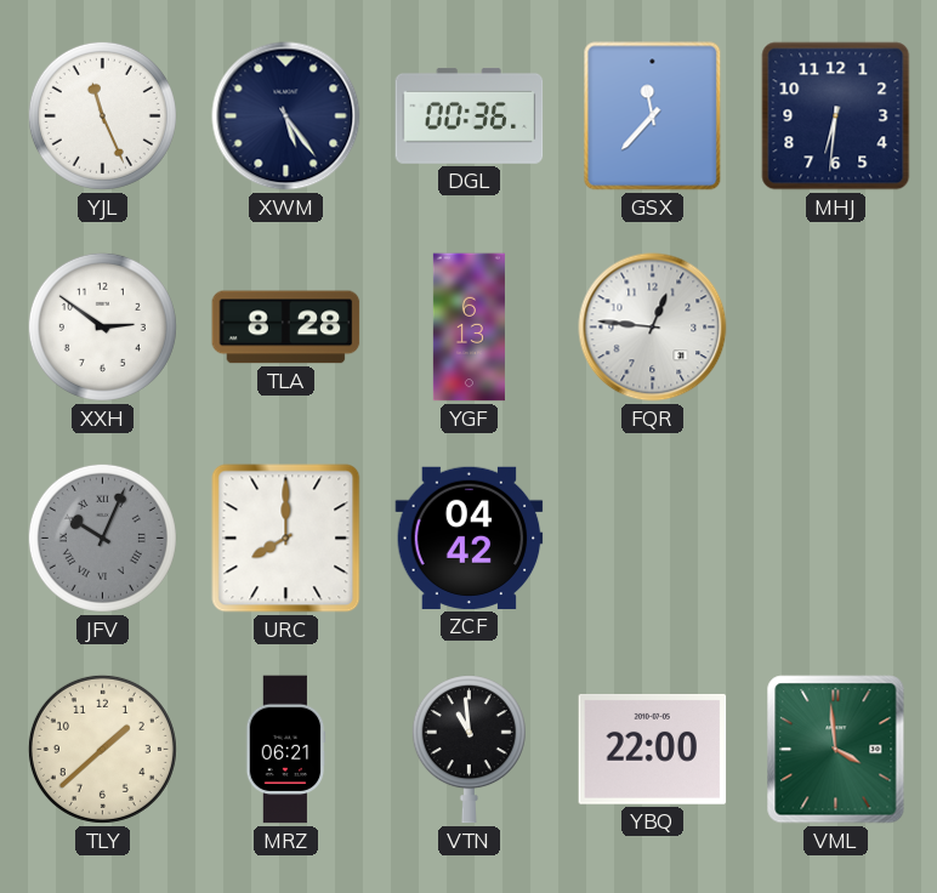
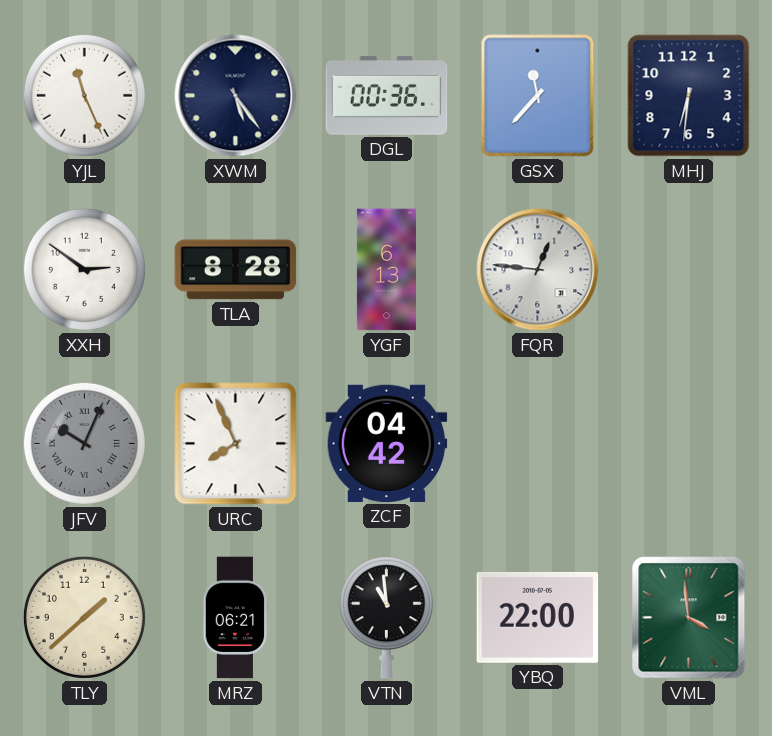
URC: 8:00 -> 7:56
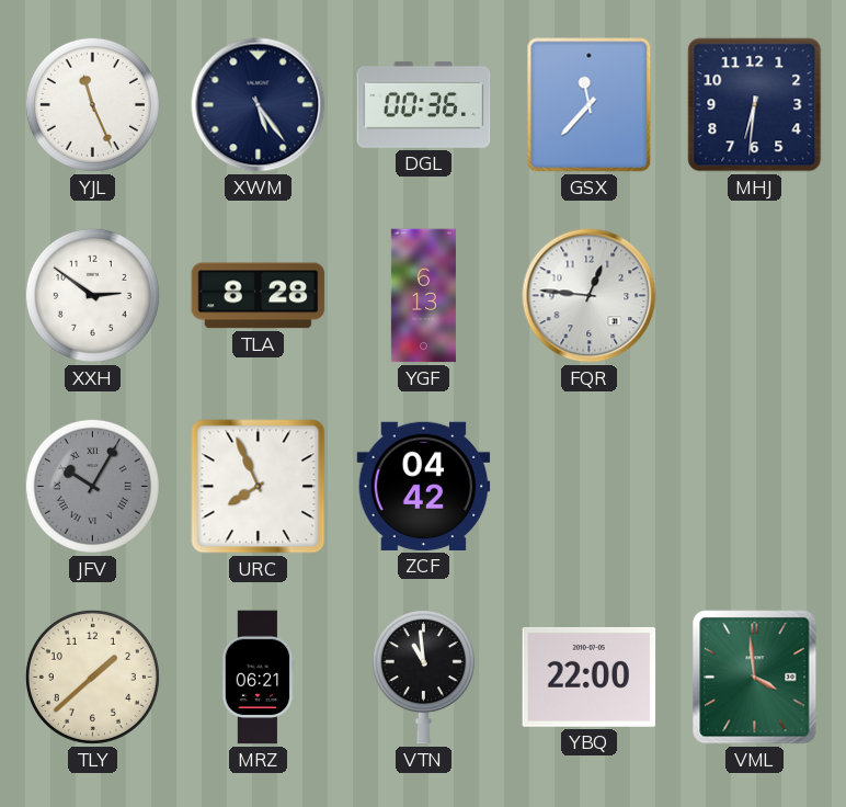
JFV: 10:04 -> 10:05
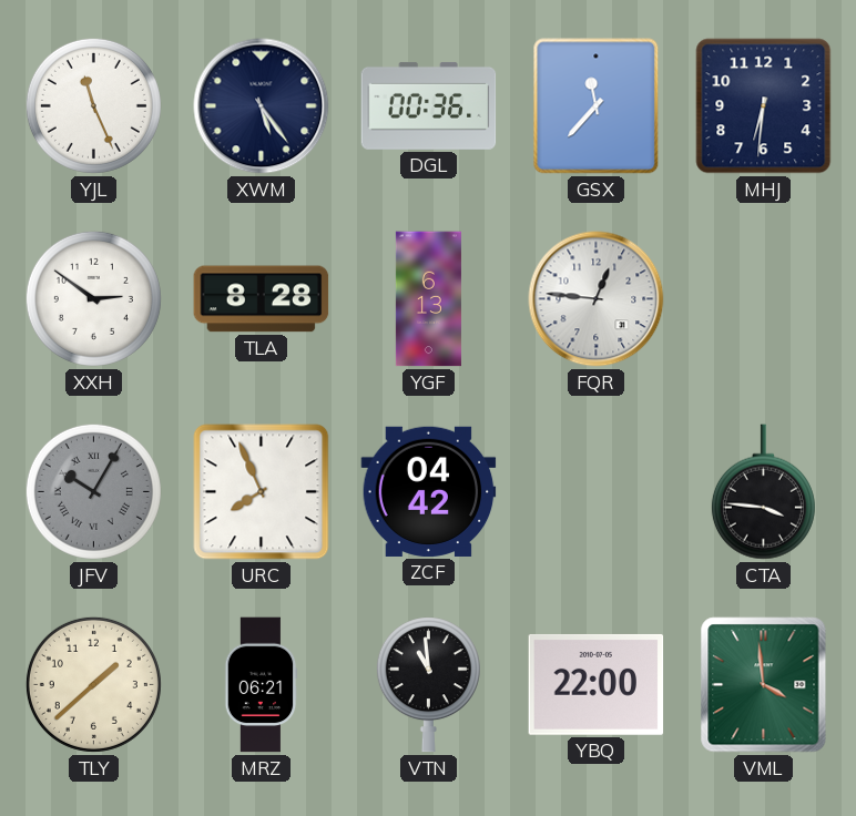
CTA: none -> 3:46
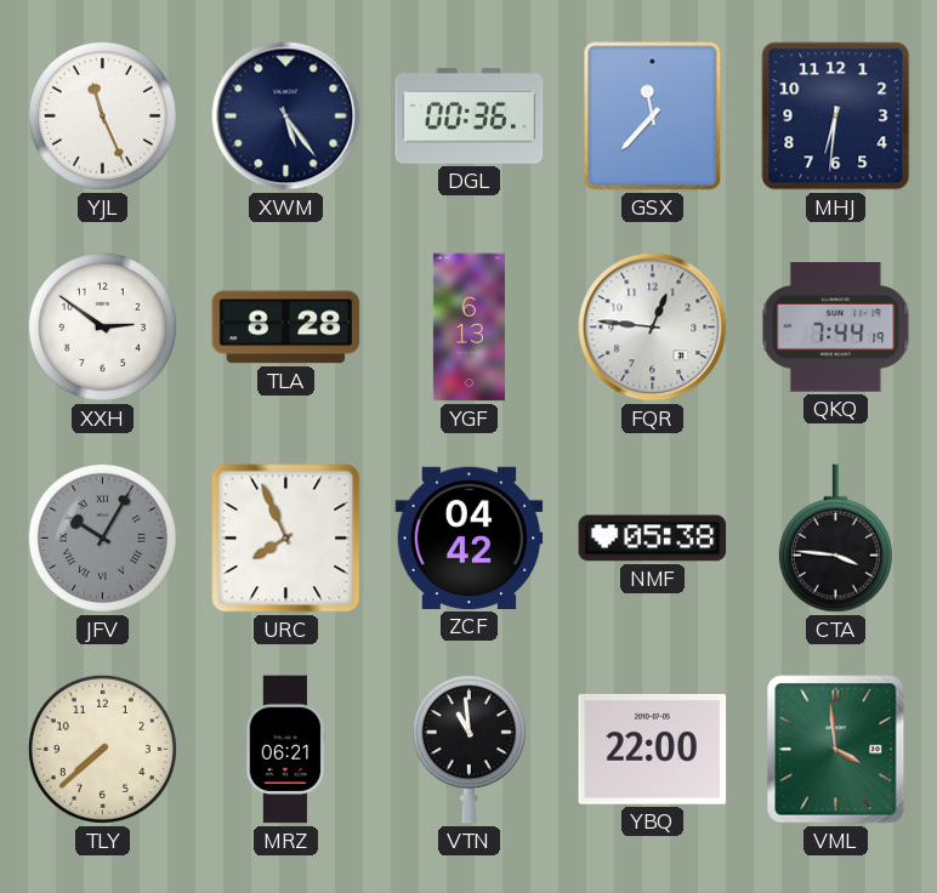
QKQ: none -> 7:44
NMF: none -> 05:38
TLY: 1:38 -> 7:38
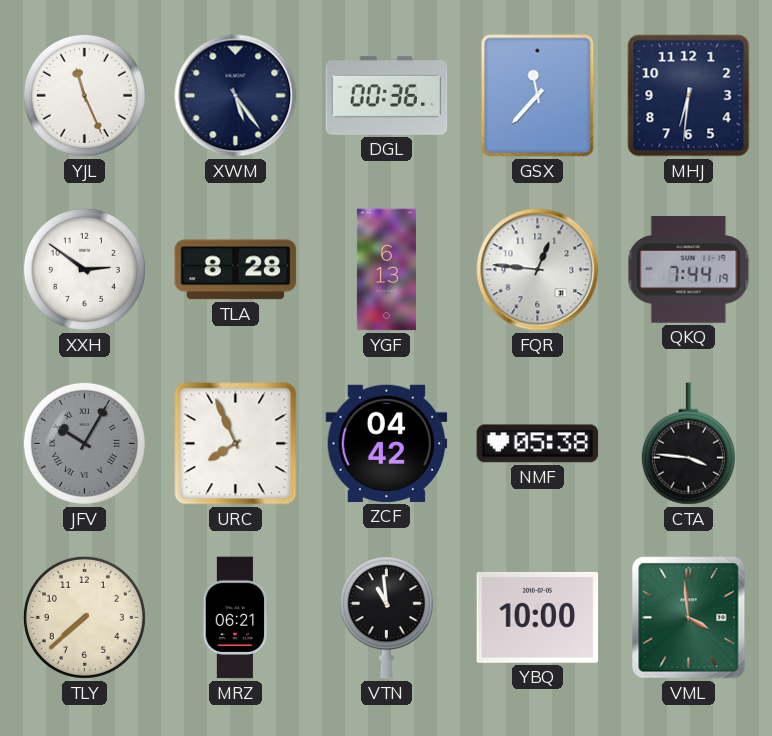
YBQ: 22:00 -> 10:00
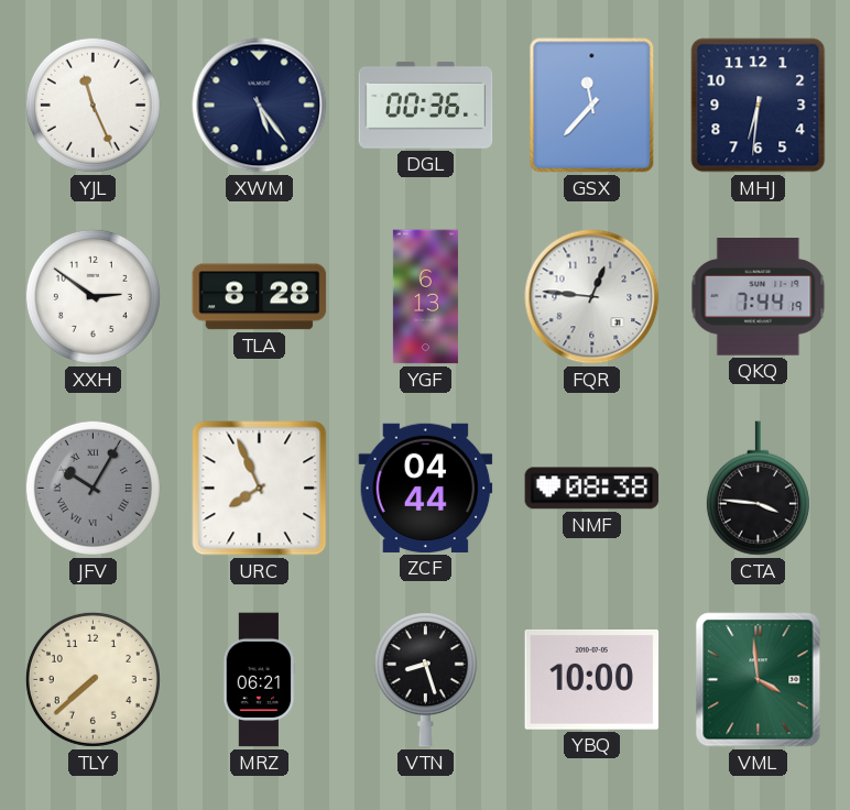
ZCF: 04:42 -> 04:44
NMF: 05:38 -> 08:38
VTN: 10:59 -> 8:27
